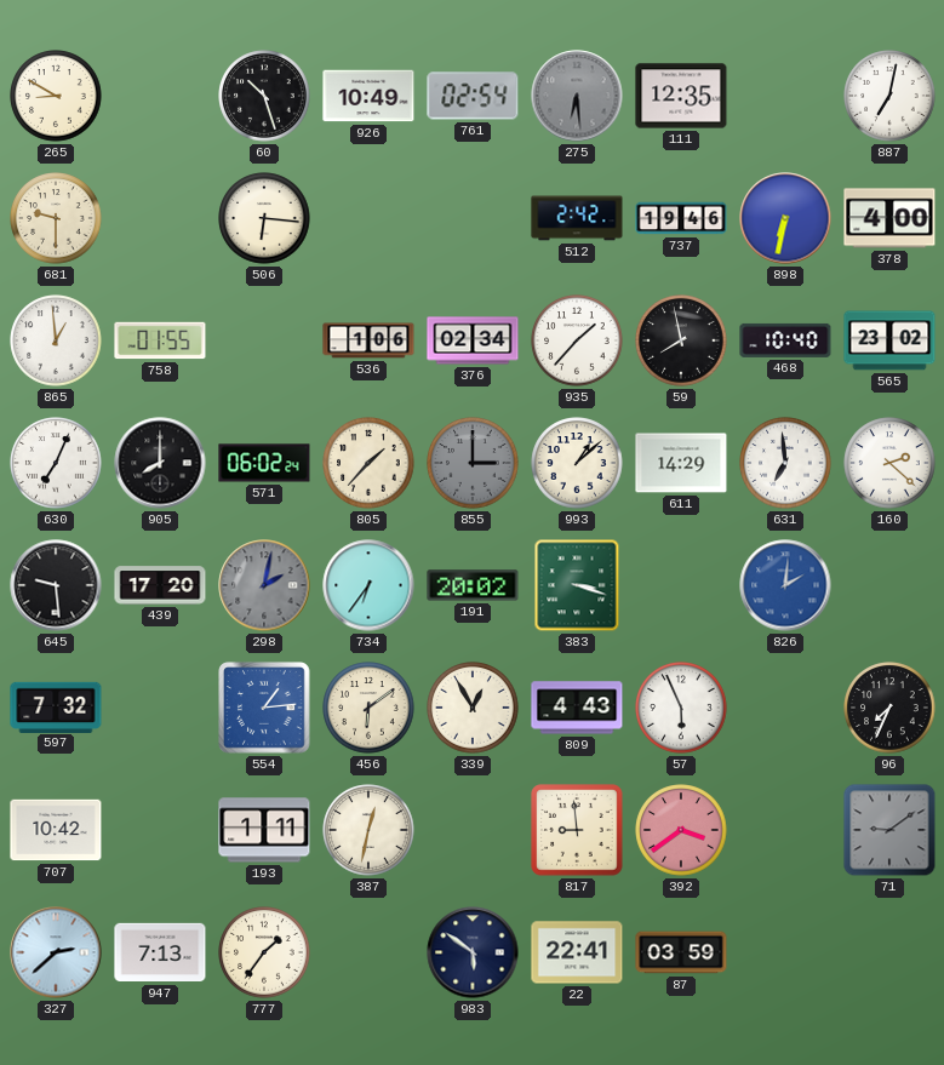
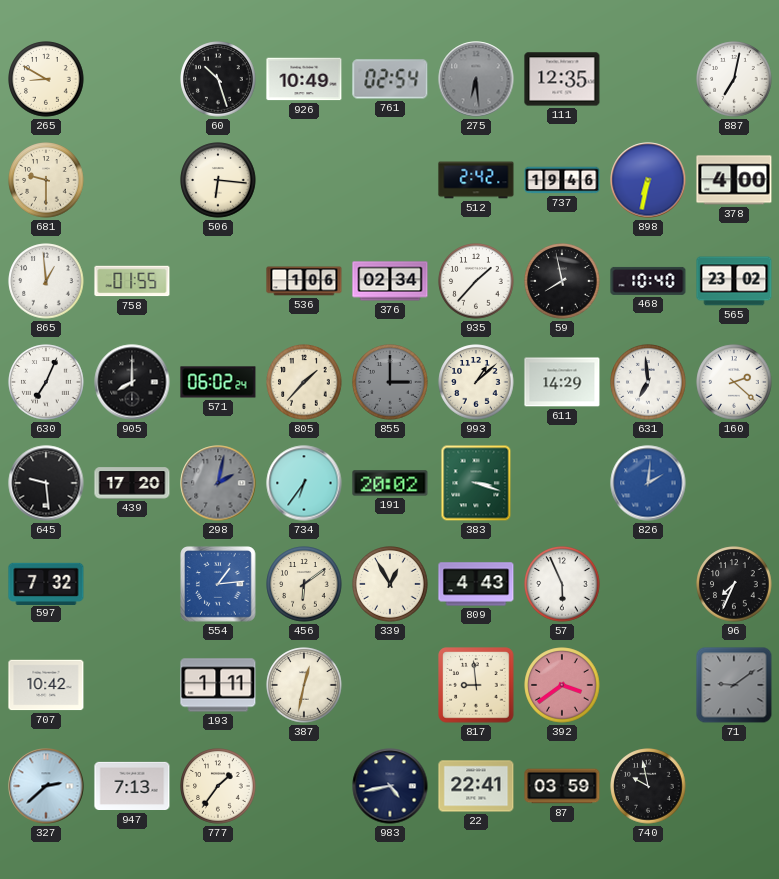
983: 5:51 -> 4:43
740: none -> 9:58
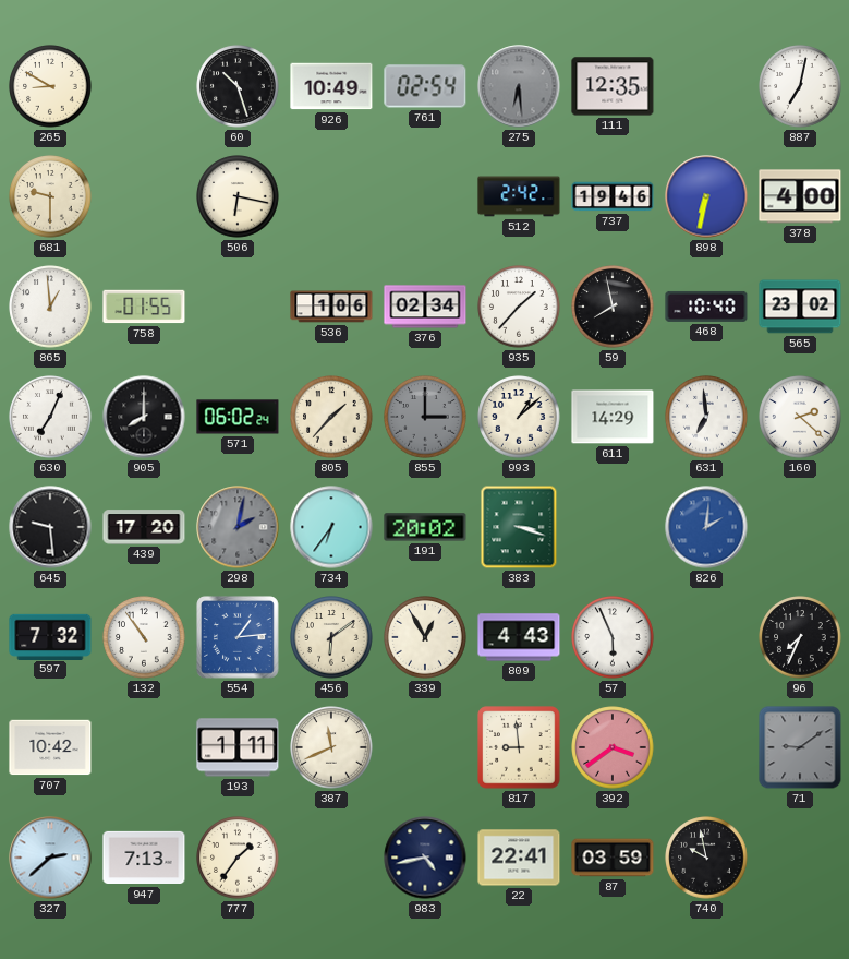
506: 6:16 -> 6:17
132: none -> 10:54
387: 12:32 -> 11:41
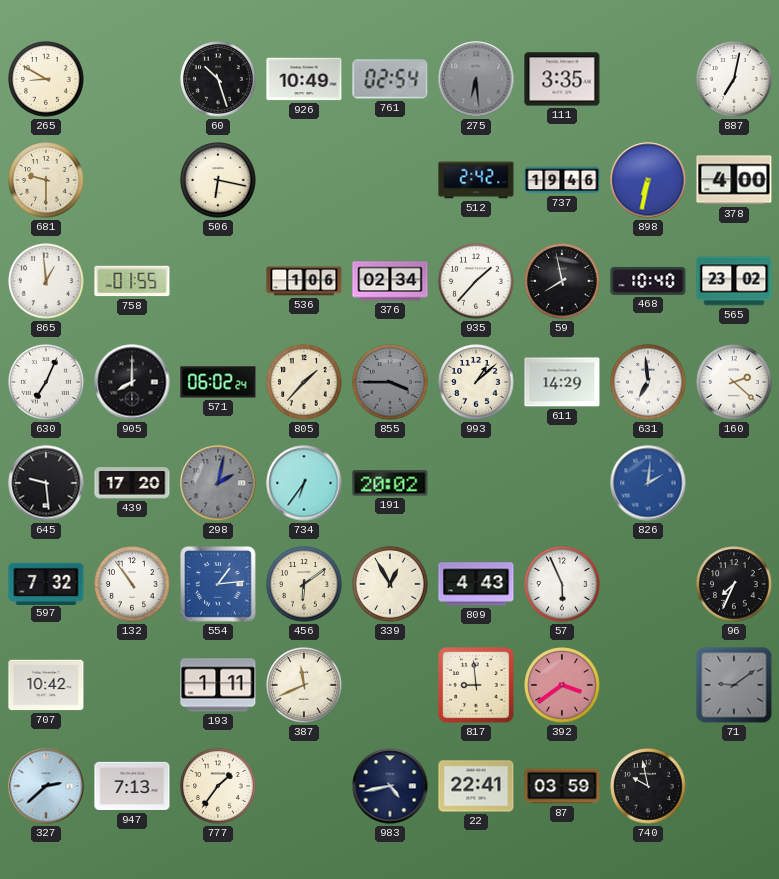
111: 12:35 -> 3:35
855: 3:00 -> 3:45
383: 3:18 -> none
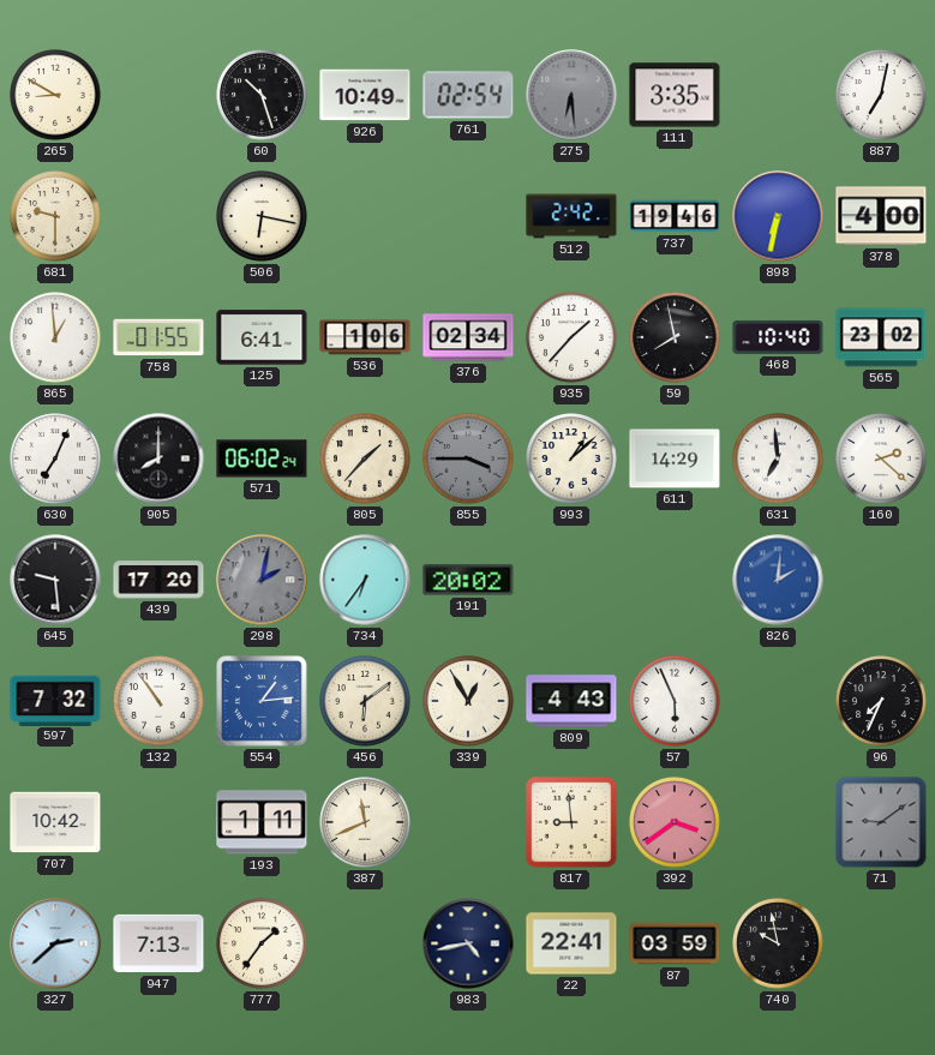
125: none -> 6:41
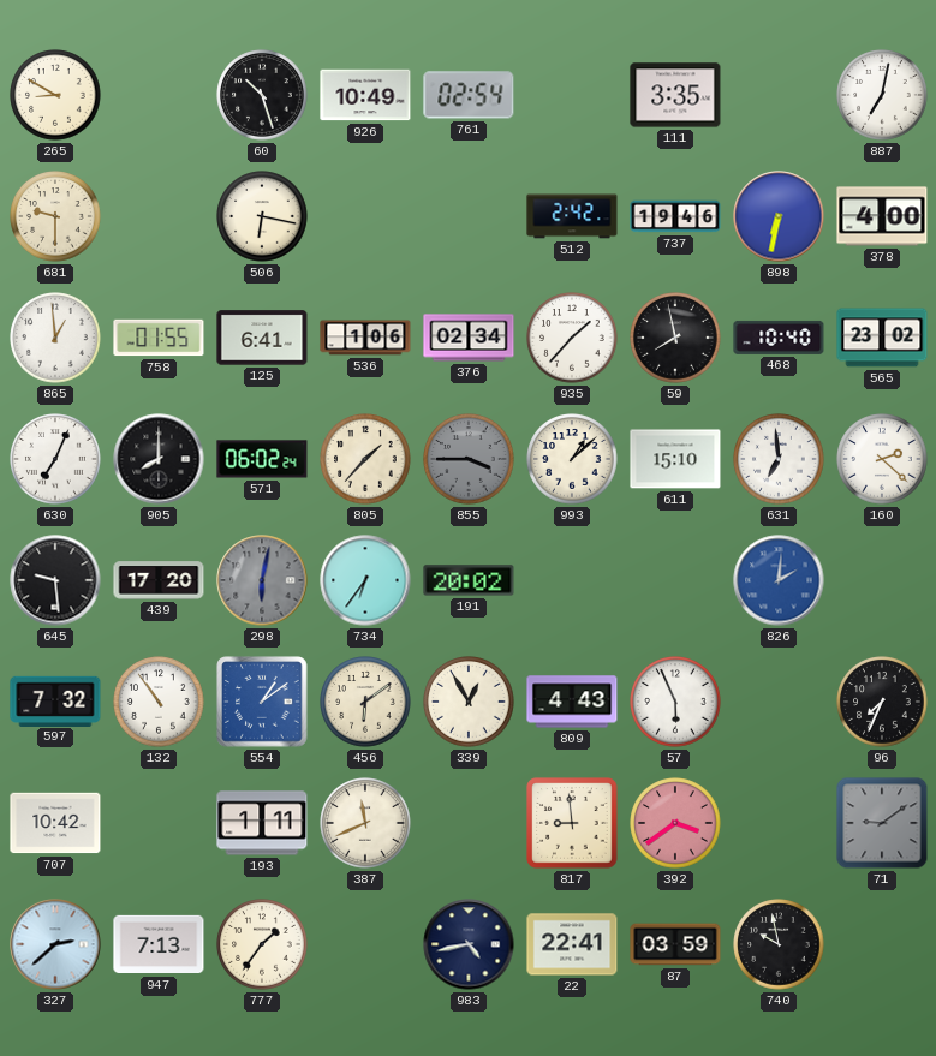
275: 6:29 -> none
611: 14:29 -> 15:10
298: 2:02 -> 6:02
554: 1:14 -> 1:09
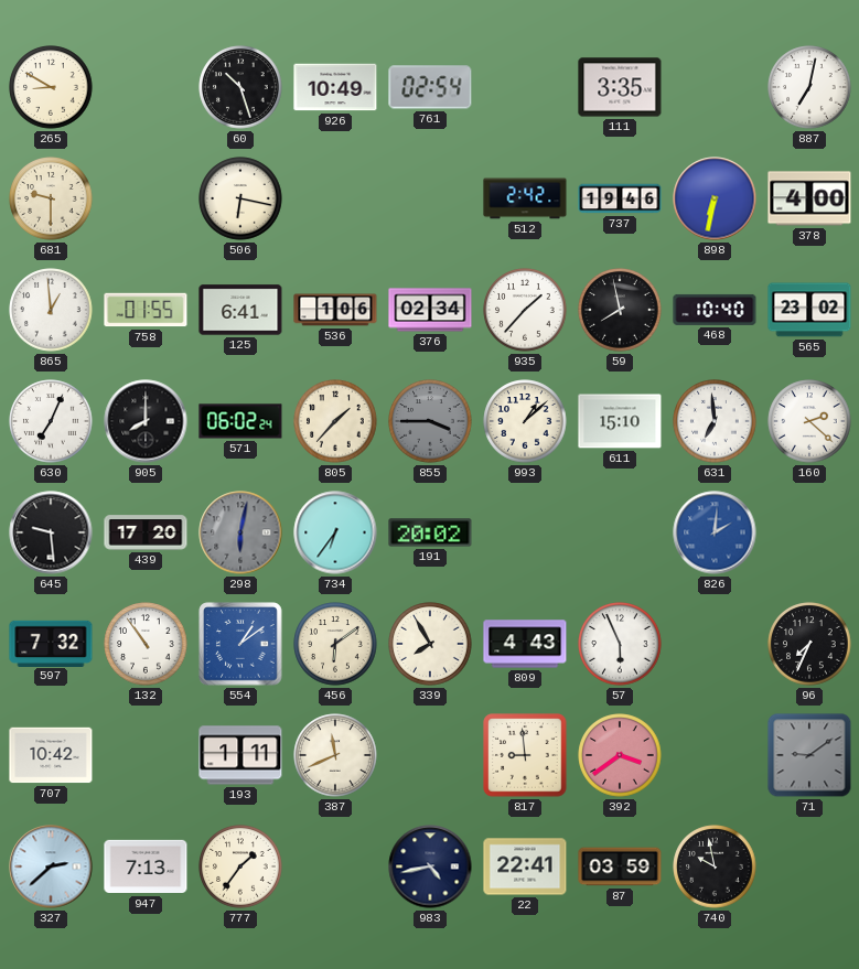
339: 12:55 -> 7:55
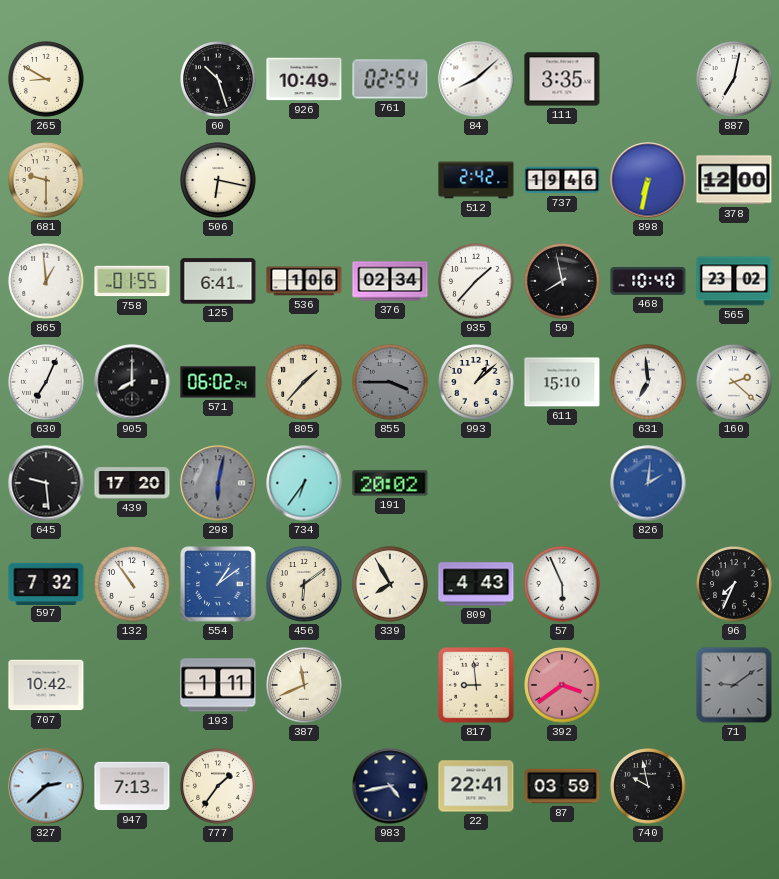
84: none -> 8:08
378: 4:00 -> 12:00
